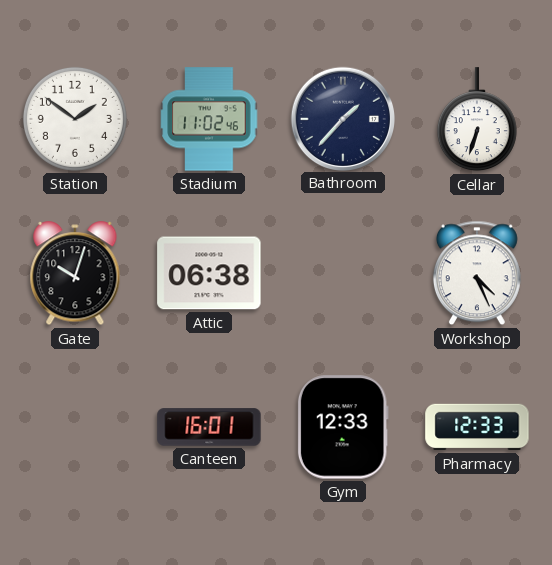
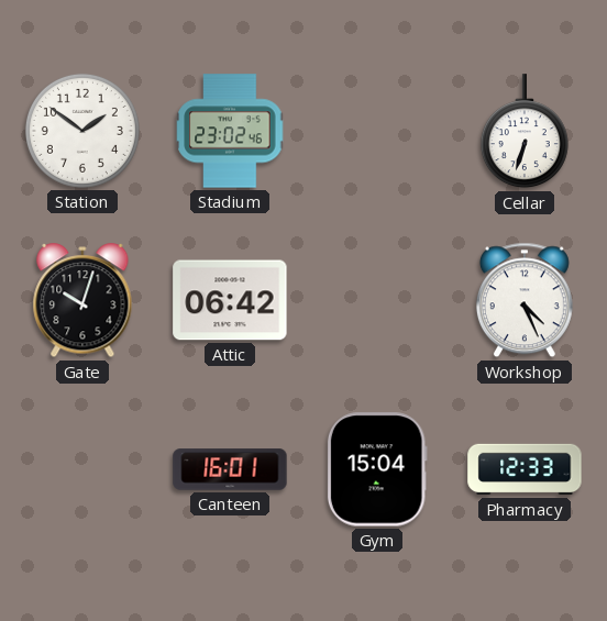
Stadium: 11:02 -> 23:02
Bathroom: 1:37 -> none
Attic: 06:38 -> 06:42
Gym: 12:33 -> 15:04
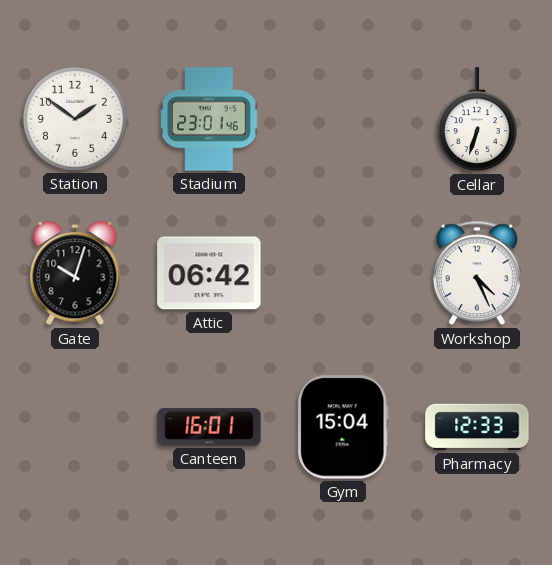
Stadium: 23:02 -> 23:01
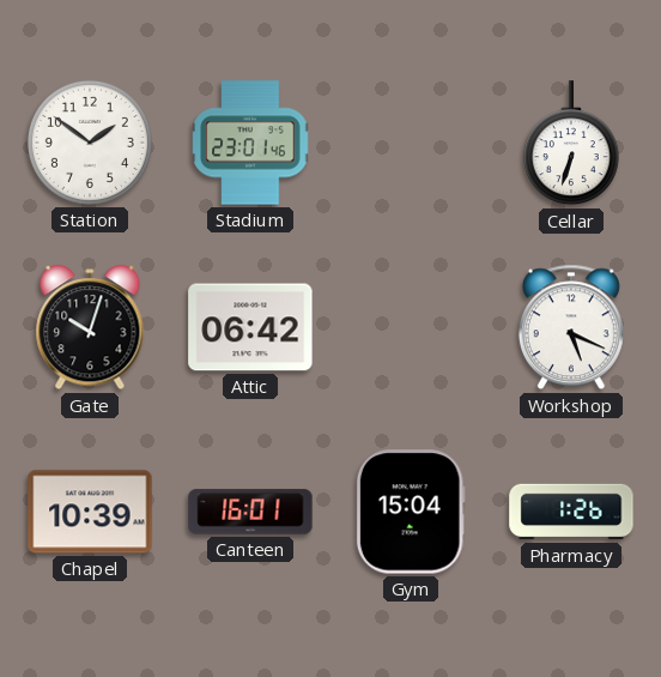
Workshop: 4:26 -> 5:19
Chapel: none -> 10:39
Pharmacy: 12:33 -> 1:26
